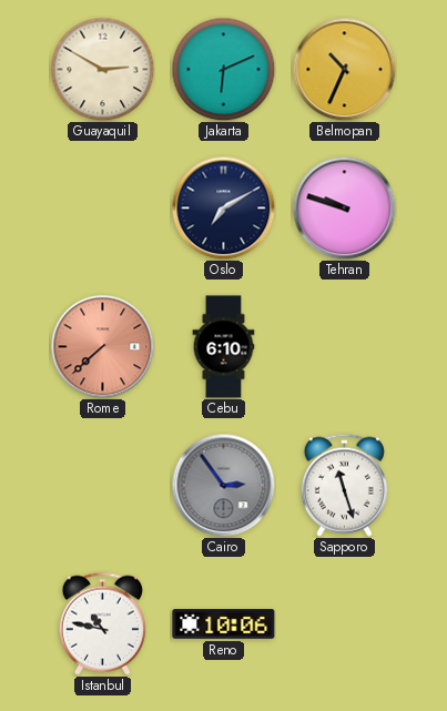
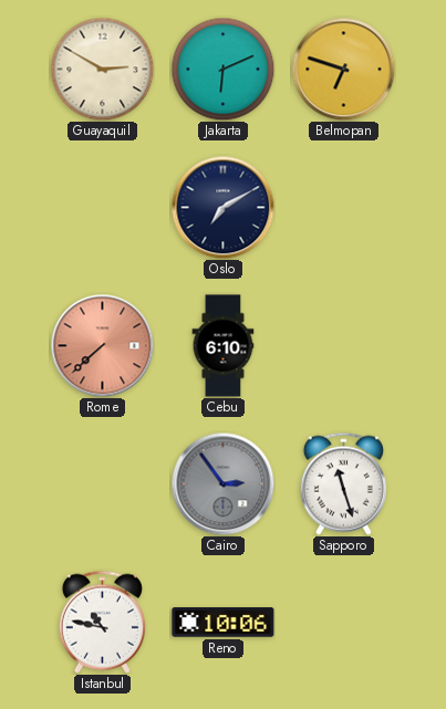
Belmopan: 10:34 -> 6:48
Tehran: 9:48 -> none
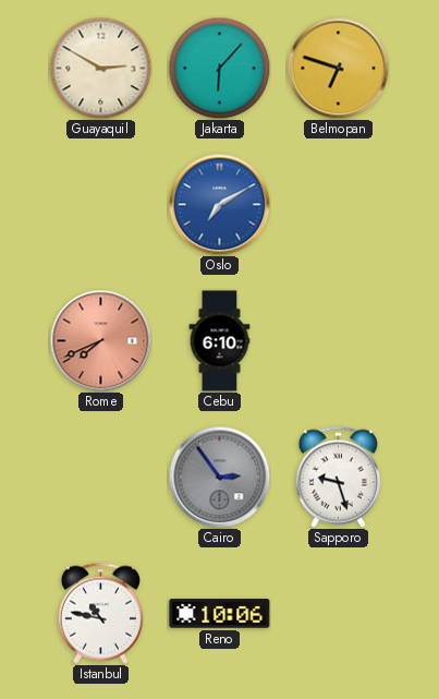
Jakarta: 6:11 -> 6:07
Oslo dial: navy -> blue
Rome: 7:38 -> 7:41
Sapporo: 11:27 -> 9:27
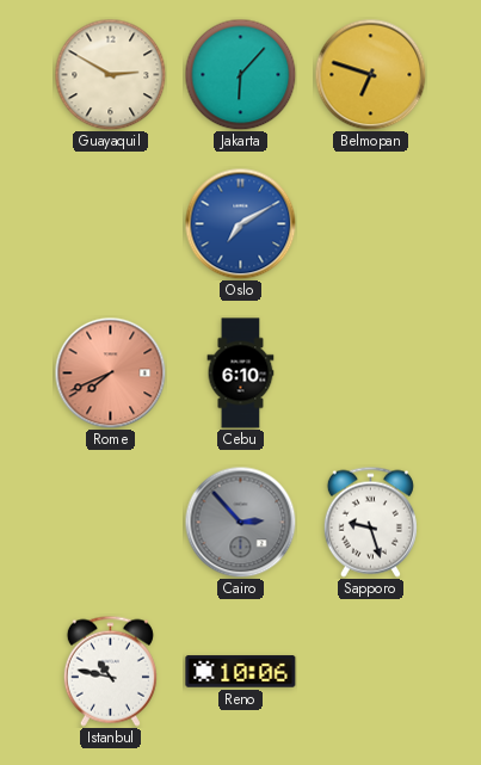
Cairo: 2:54 -> 2:53
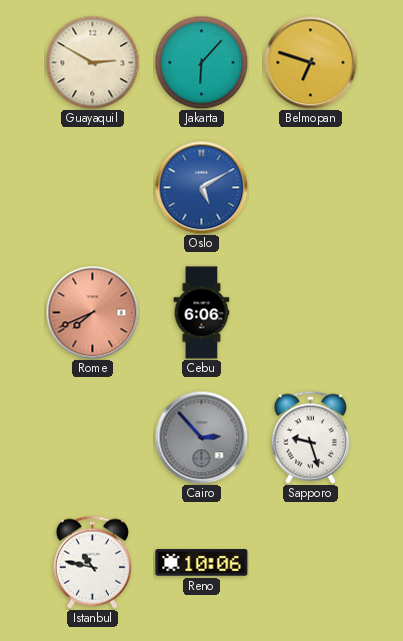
Oslo: 7:10 -> 5:10
Cebu: 6:10 -> 6:06
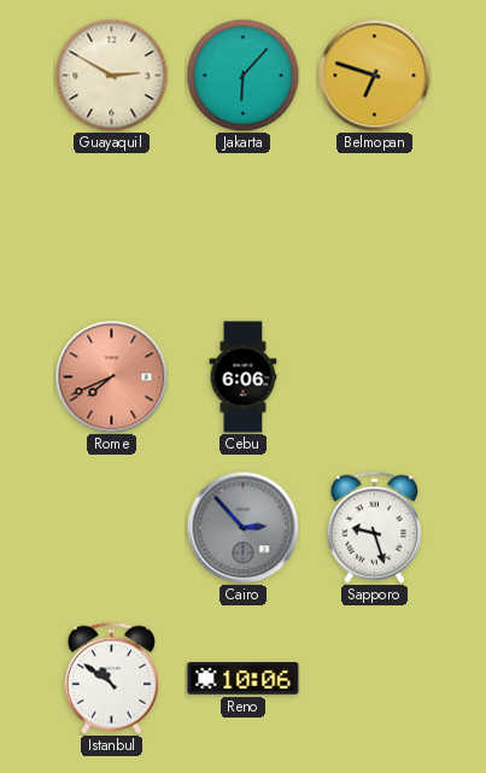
Oslo: 5:10 -> none
Istanbul: 10:47 -> 10:51
